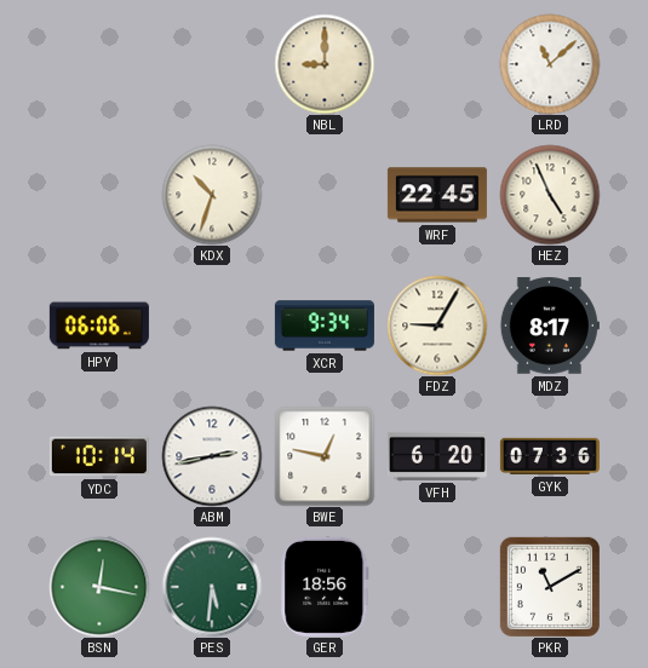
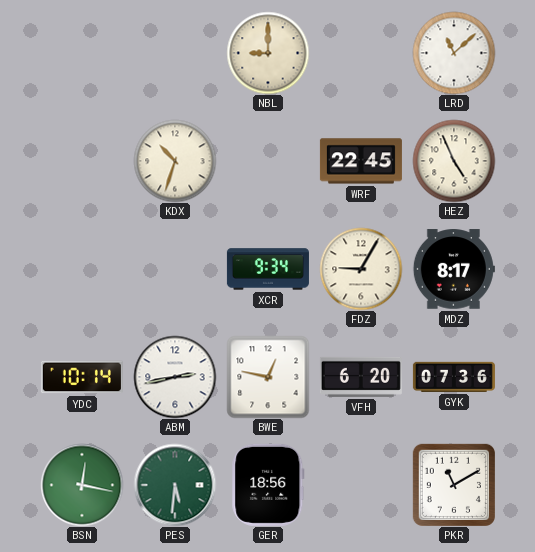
HPY: 06:06 -> none
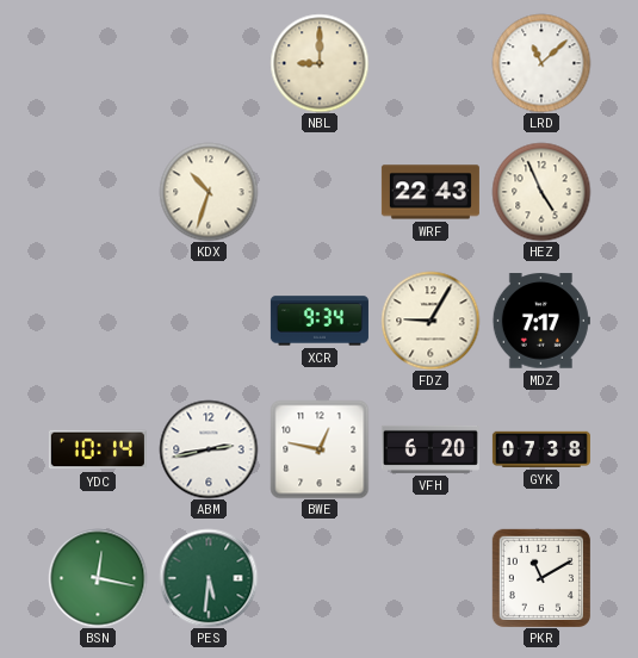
WRF: 22:45 -> 22:43
MDZ: 8:17 -> 7:17
GYK: 07:36 -> 07:38
GER: 18:56 -> none
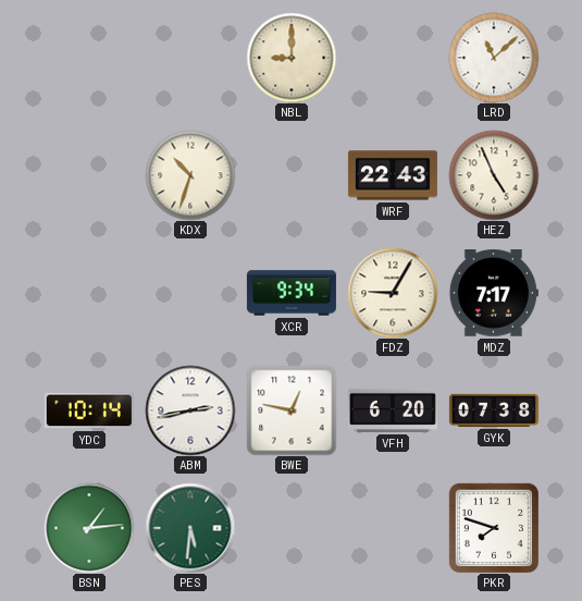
BSN: 12:17 -> 1:14
PKR: 11:10 -> 7:48
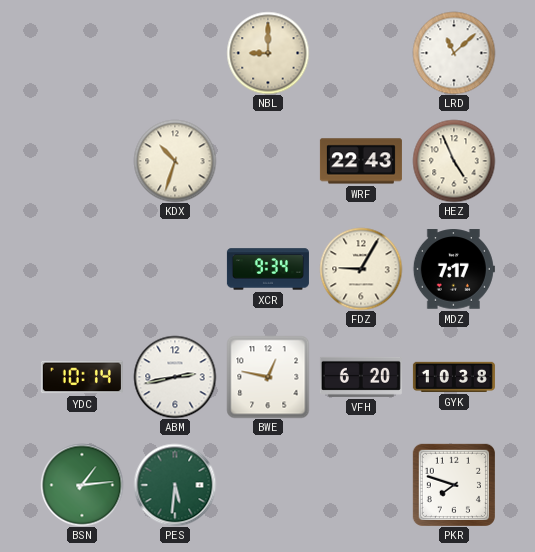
GYK: 07:38 -> 10:38
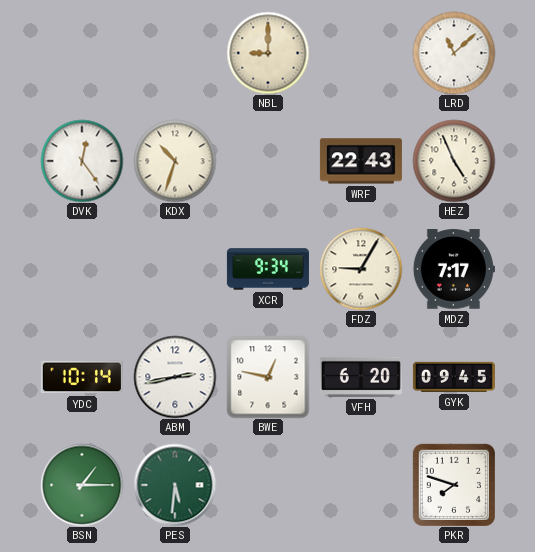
DVK: none -> 12:24
GYK: 10:38 -> 09:45
BSN: 1:14 -> 1:15
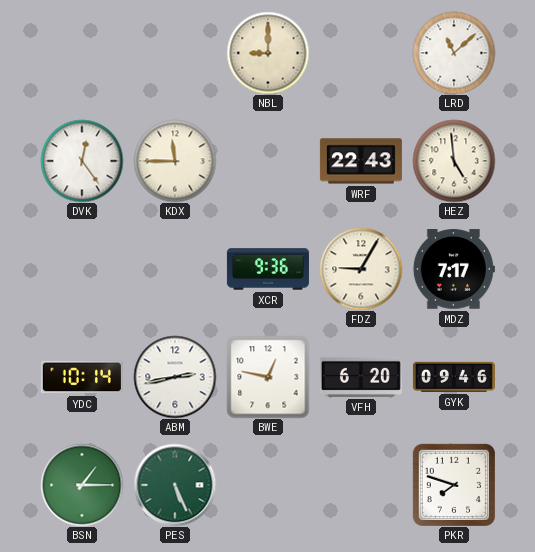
KDX: 10:33 -> 11:45
HEZ: 4:56 -> 4:59
XCR: 9:34 -> 9:36
GYK: 09:45 -> 09:46
PES: 5:31 -> 5:26
